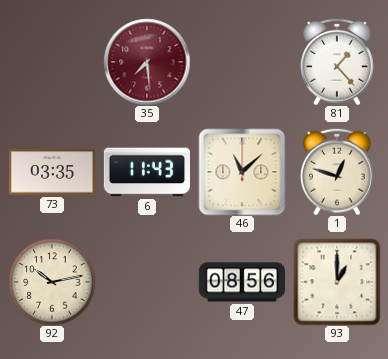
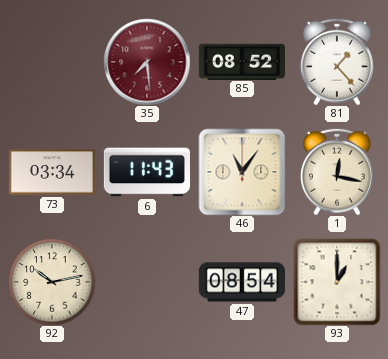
85: none -> 08:52
73: 03:35 -> 03:34
46: 11:08 -> 11:06
1: 12:48 -> 12:17
47: 08:56 -> 08:54
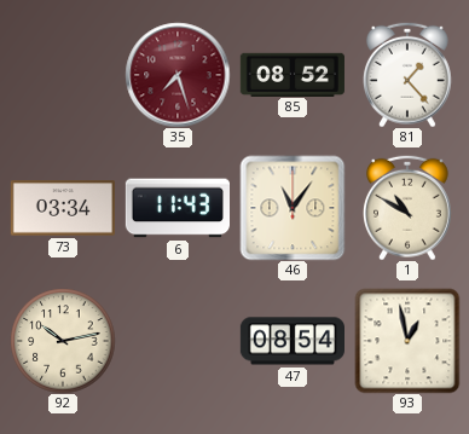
35: 7:29 -> 7:27
1: 12:17 -> 10:50
93: 1:00 -> 12:58
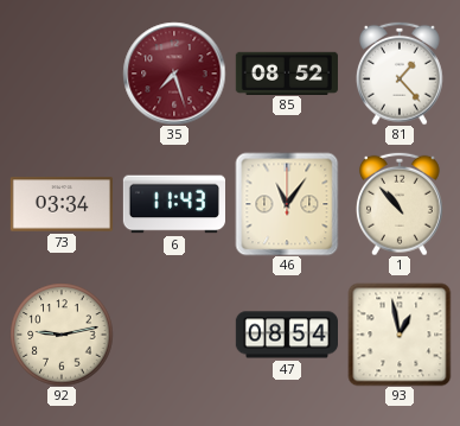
1: 10:50 -> 10:53
92: 10:13 -> 9:13
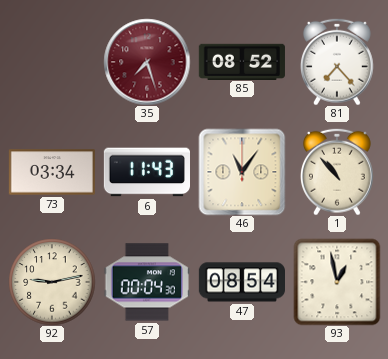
81: 1:23 -> 7:23
57: none -> 00:04
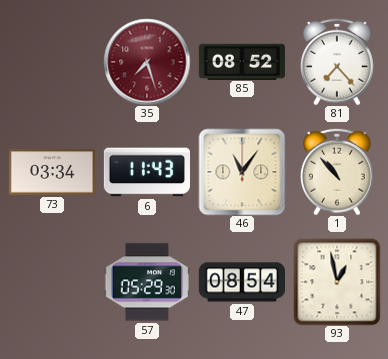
92: 9:13 -> none
57: 00:04 -> 05:29
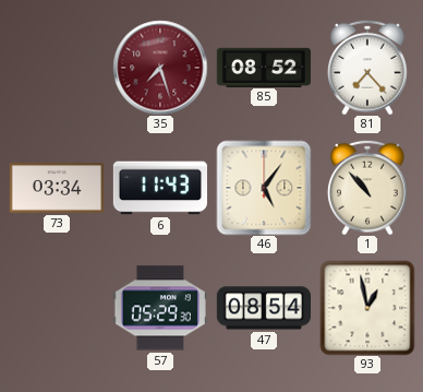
46: 11:06 -> 5:06
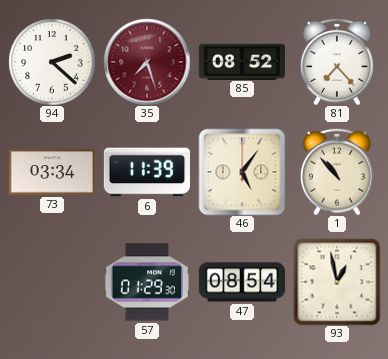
94: none -> 2:22
6: 11:43 -> 11:39
57: 05:29 -> 01:29
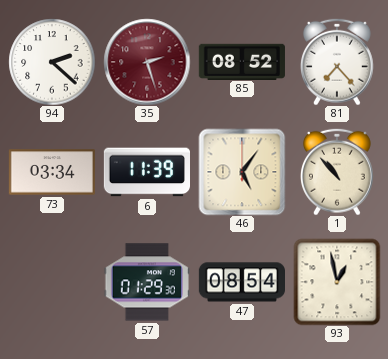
35: 7:27 -> 2:27
